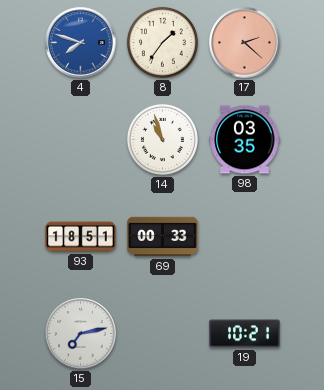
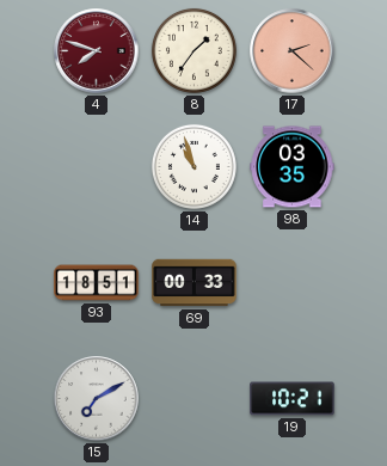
4 dial: blue -> burgundy
15: 7:13 -> 7:10
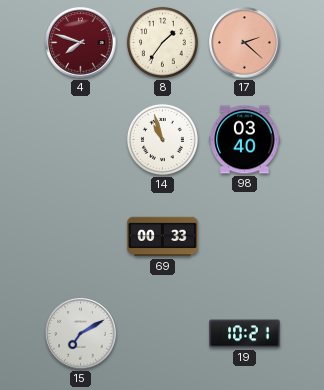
98: 03:35 -> 03:40
93: 18:51 -> none
